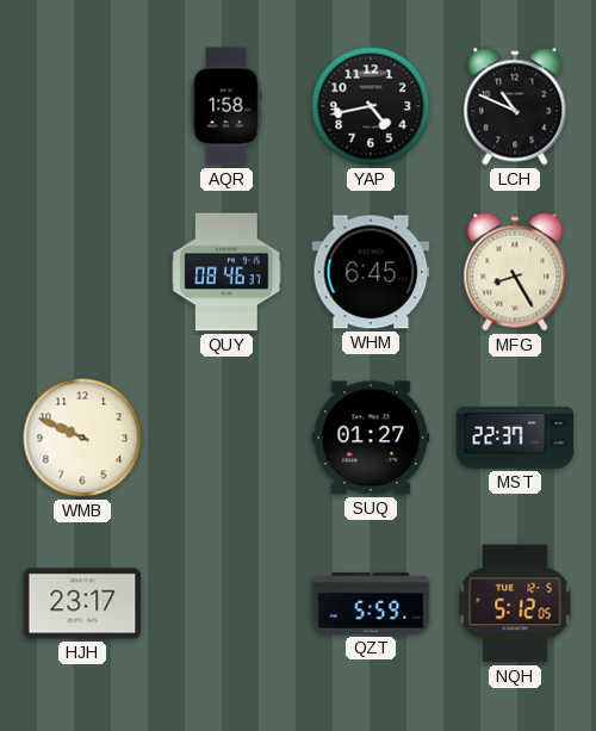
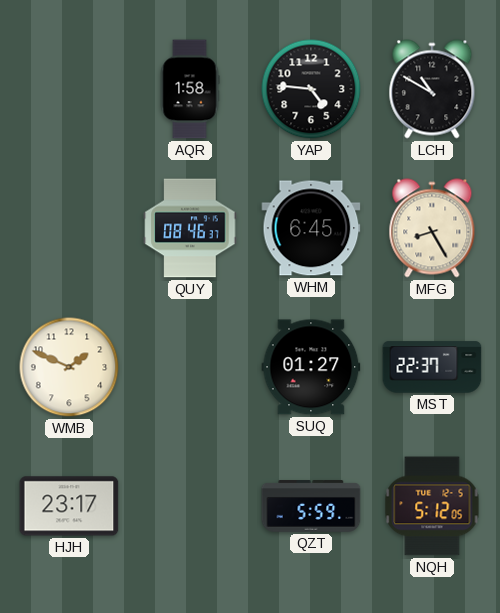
YAP: 4:43 -> 4:46
LCH: 10:49 -> 10:50
WMB: 9:49 -> 1:49
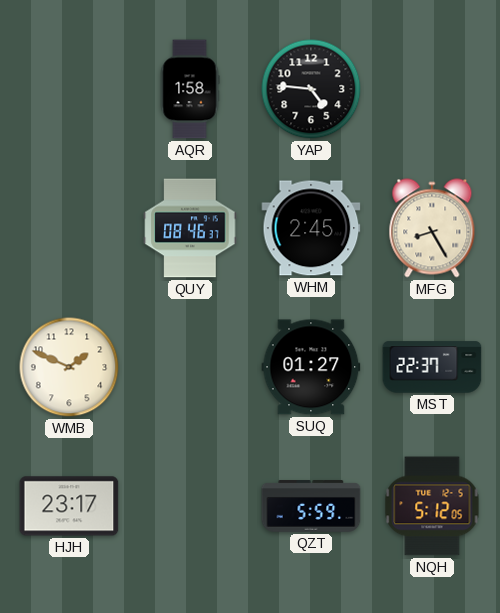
LCH: 10:50 -> none
WHM: 6:45 -> 2:45
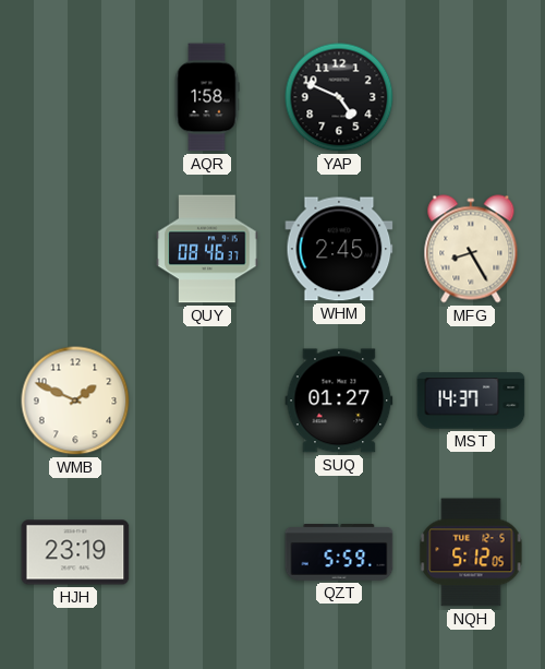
YAP: 4:46 -> 4:49
MST: 22:37 -> 14:37
HJH: 23:17 -> 23:19
